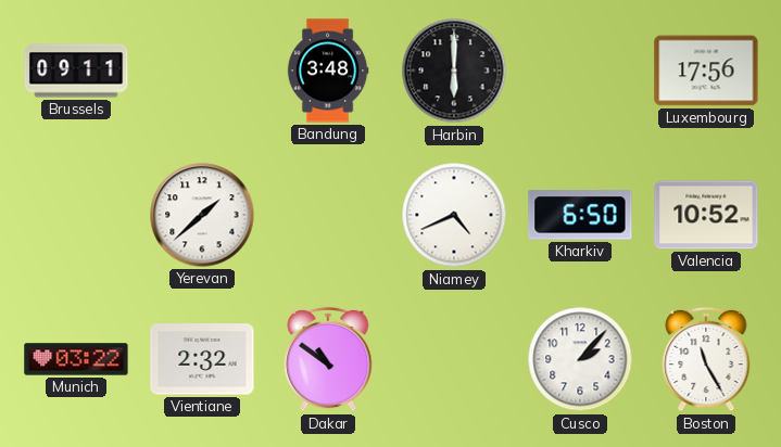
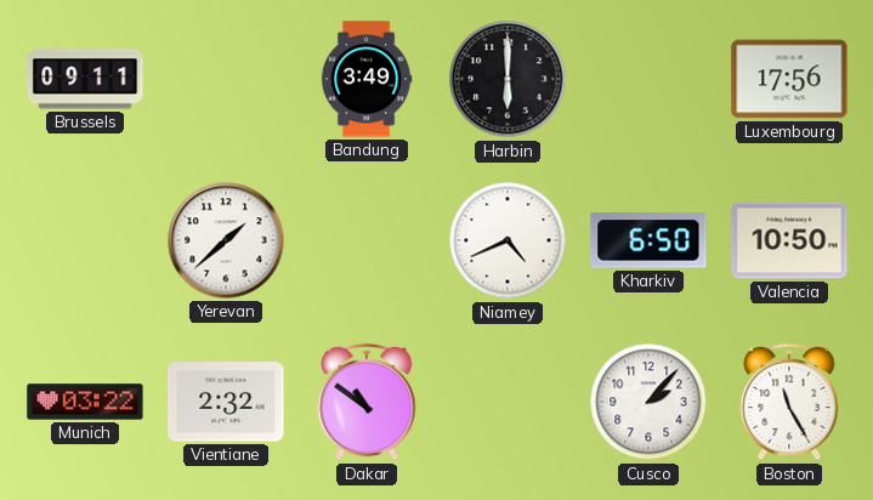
Bandung: 3:48 -> 3:49
Valencia: 10:52 -> 10:50
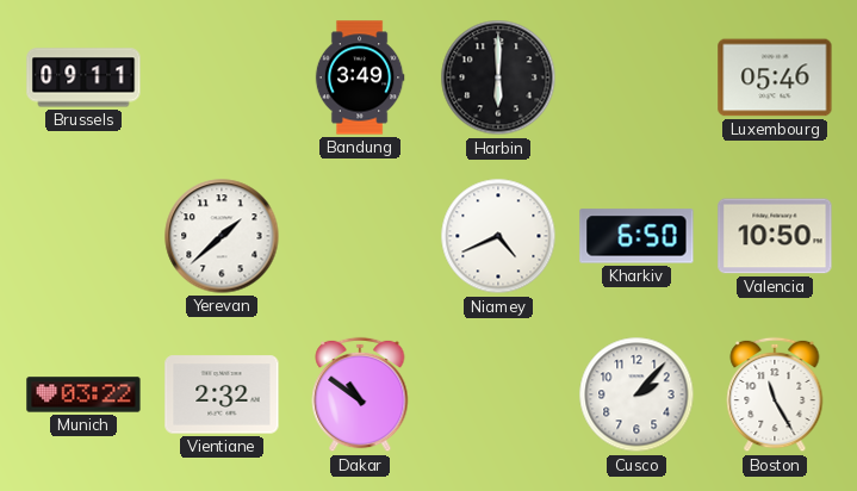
Luxembourg: 17:56 -> 05:46
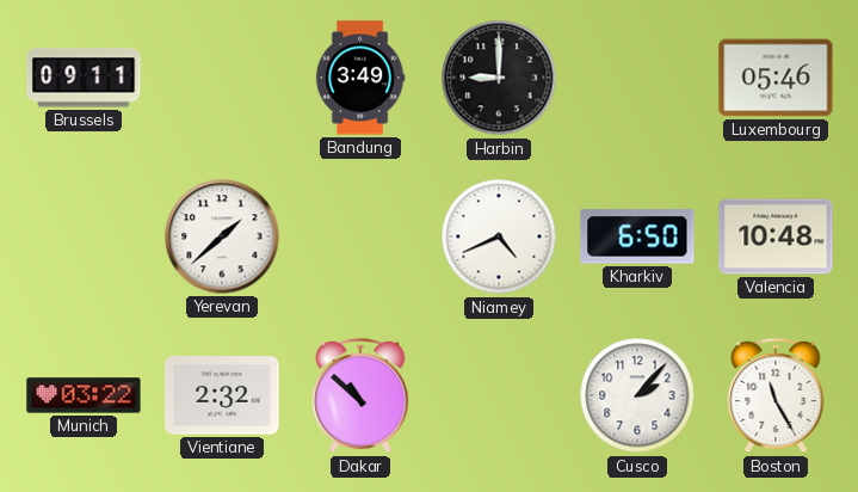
Harbin: 6:00 -> 9:00
Valencia: 10:50 -> 10:48
Dakar: 10:51 -> 10:52
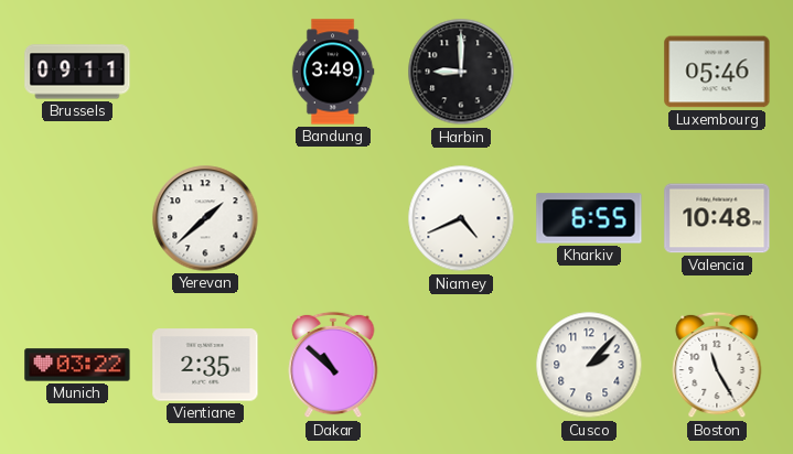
Kharkiv: 6:50 -> 6:55
Vientiane: 2:32 -> 2:35
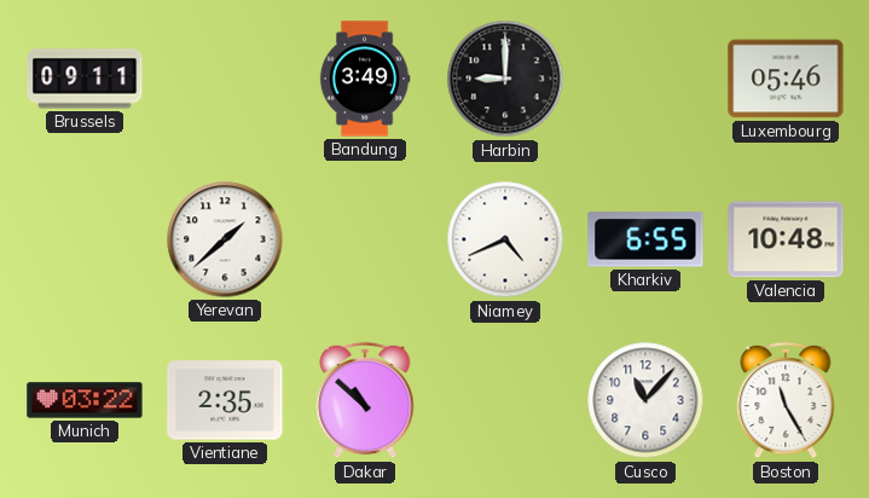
Cusco: 2:07 -> 11:07
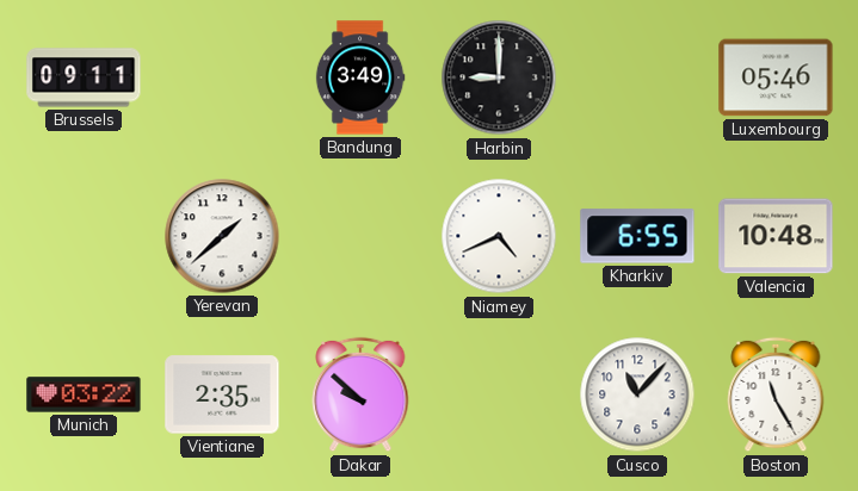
Dakar: 10:52 -> 9:52
